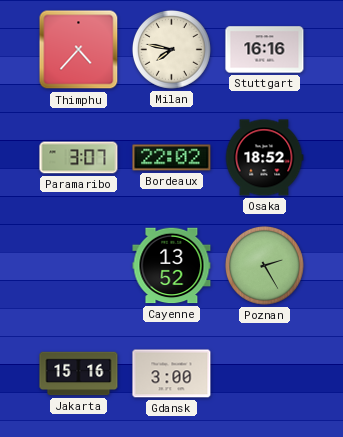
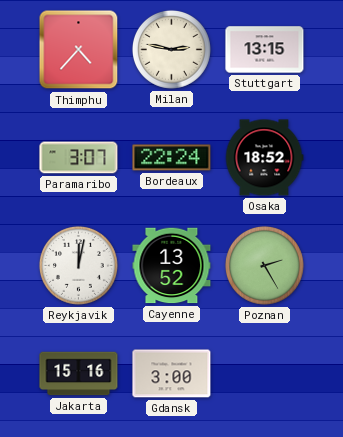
Milan: 7:47 -> 2:47
Stuttgart: 16:16 -> 13:15
Bordeaux: 22:02 -> 22:24
Reykjavik: none -> 12:02
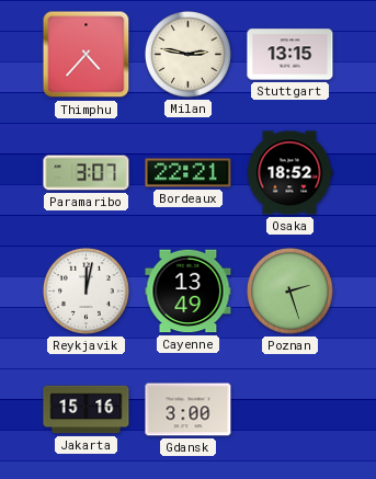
Bordeaux: 22:24 -> 22:21
Cayenne: 13:52 -> 13:49
Poznan: 2:25 -> 2:27
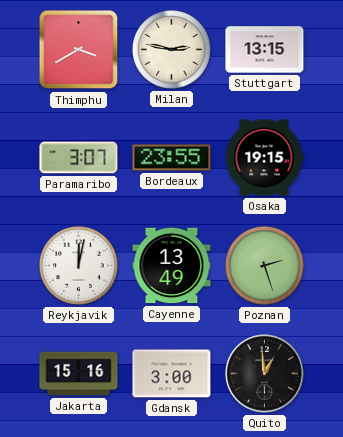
Thimphu: 4:37 -> 3:40
Bordeaux: 22:21 -> 23:55
Osaka: 18:52 -> 19:15
Quito: none -> 12:59
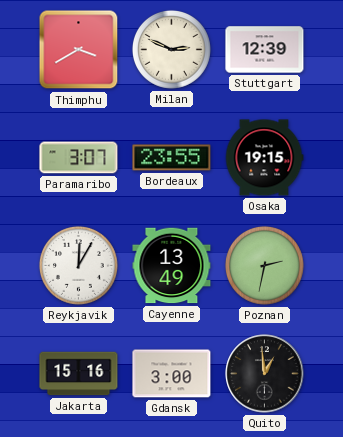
Milan: 2:47 -> 2:49
Stuttgart: 13:15 -> 12:39
Reykjavik: 12:02 -> 12:05
Poznan: 2:27 -> 2:32
